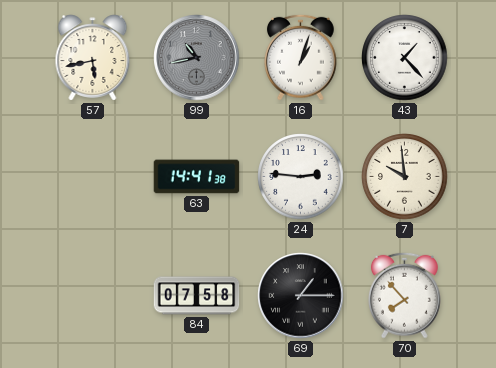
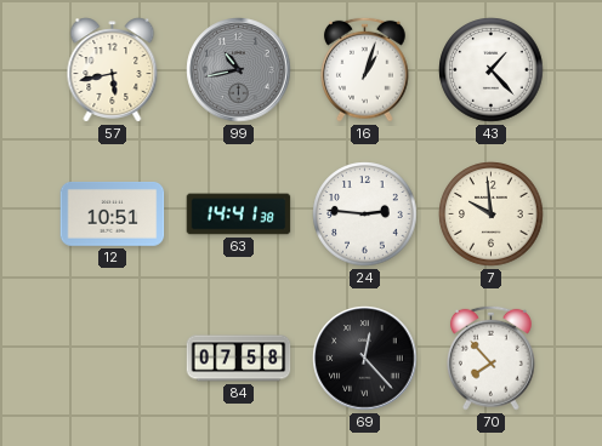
12: none -> 10:51
69: 1:15 -> 12:23
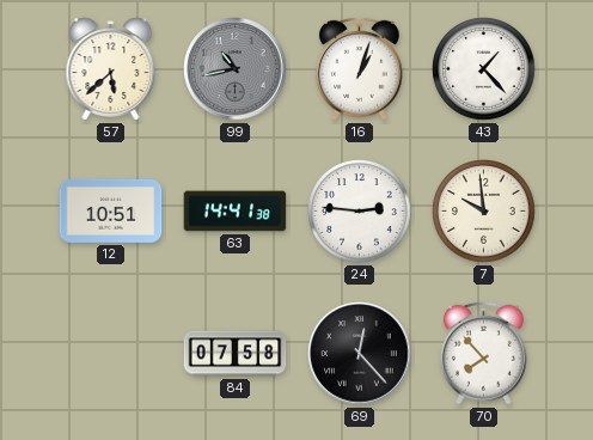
57: 5:43 -> 5:38
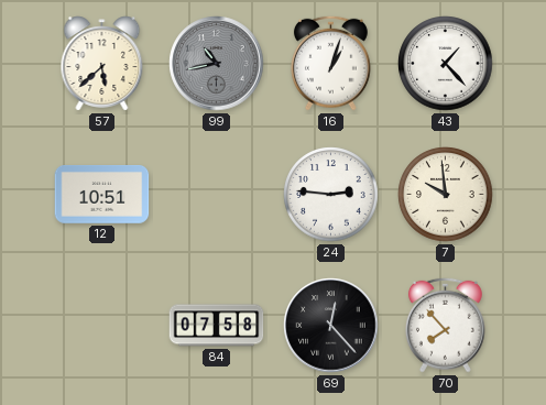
63: 14:41 -> none
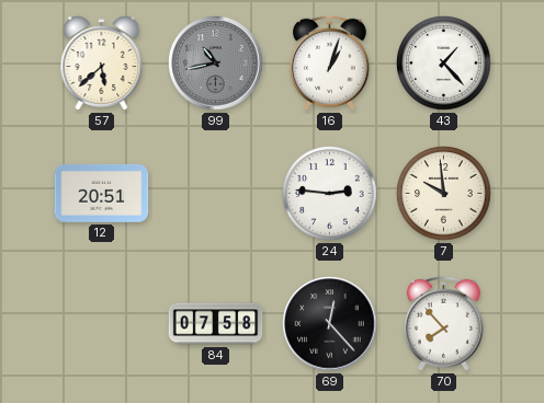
12: 10:51 -> 20:51
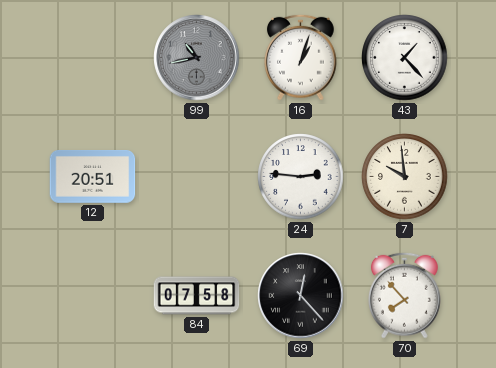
57: 5:38 -> none
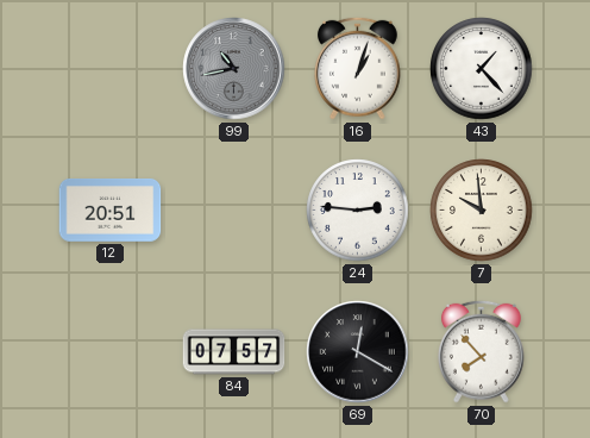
84: 07:58 -> 07:57
69: 12:23 -> 12:20
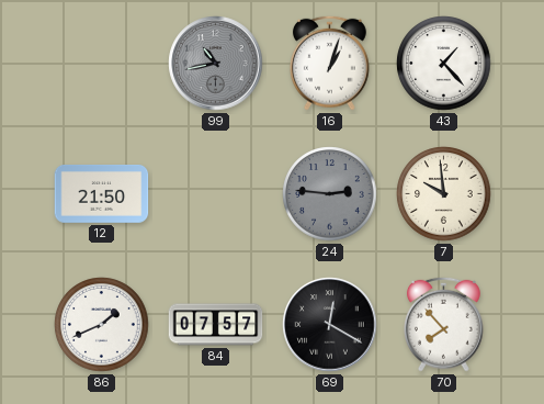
12: 20:51 -> 21:50
24 dial: white -> grey
86: none -> 1:41
